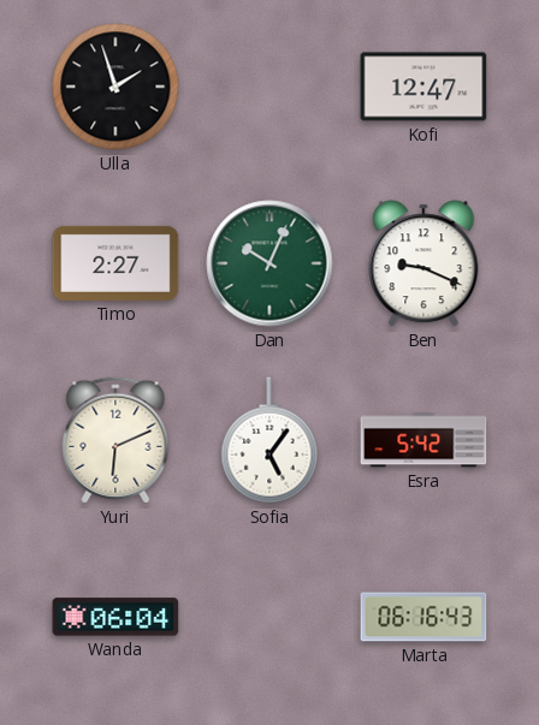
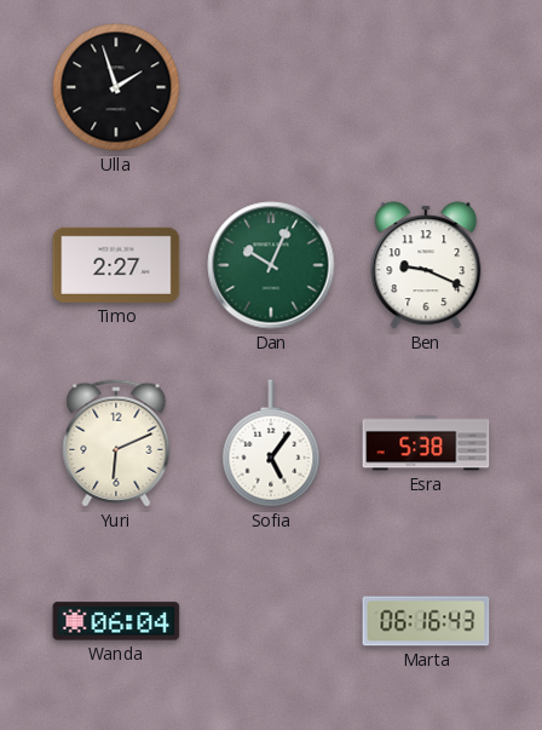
Kofi: 12:47 -> none
Esra: 5:42 -> 5:38
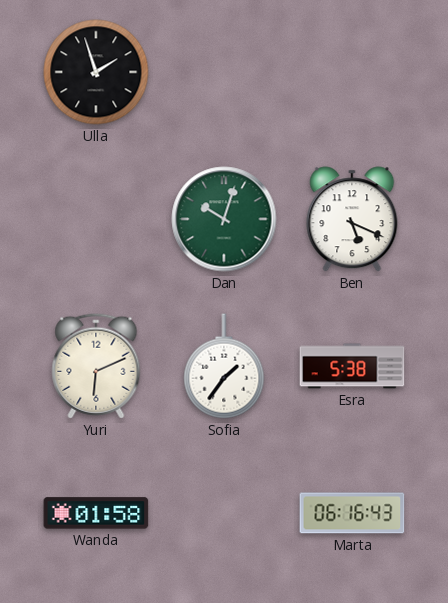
Timo: 2:27 -> none
Dan: 10:04 -> 10:03
Ben: 9:19 -> 5:19
Sofia: 5:06 -> 1:36
Wanda: 06:04 -> 01:58
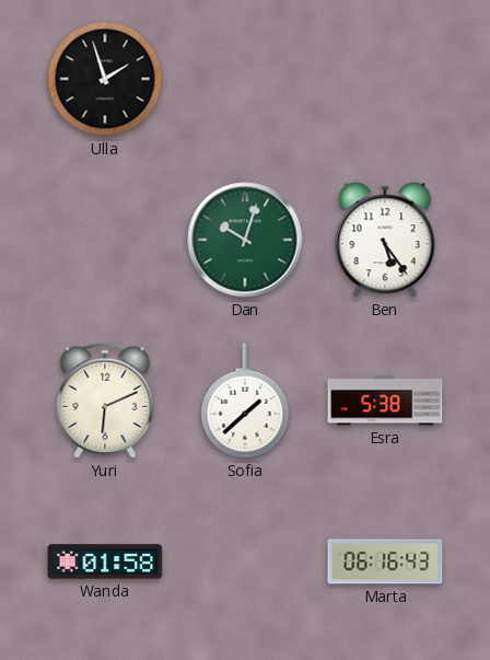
Ben: 5:19 -> 5:24
Sofia: 1:36 -> 1:38
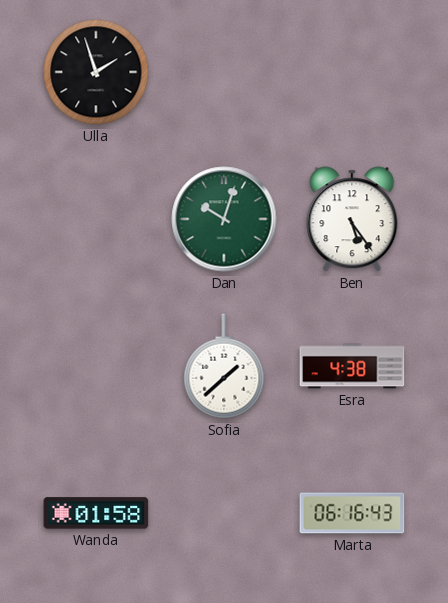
Yuri: 6:11 -> none
Esra: 5:38 -> 4:38
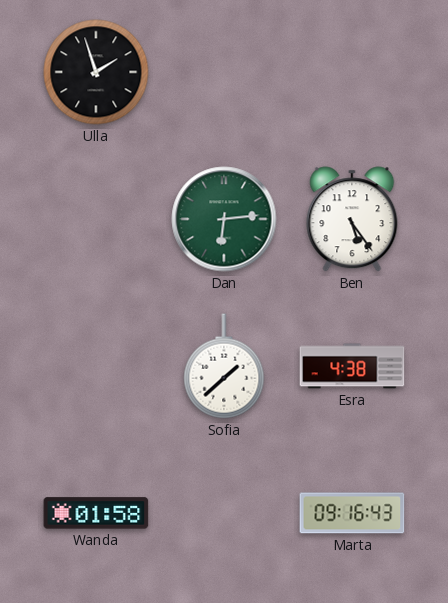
Dan: 10:03 -> 6:14
Marta: 06:16 -> 09:16
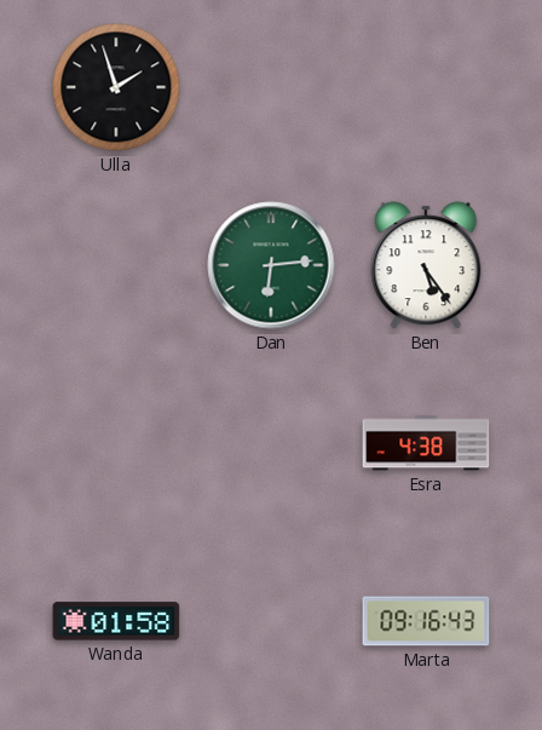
Sofia: 1:38 -> none
